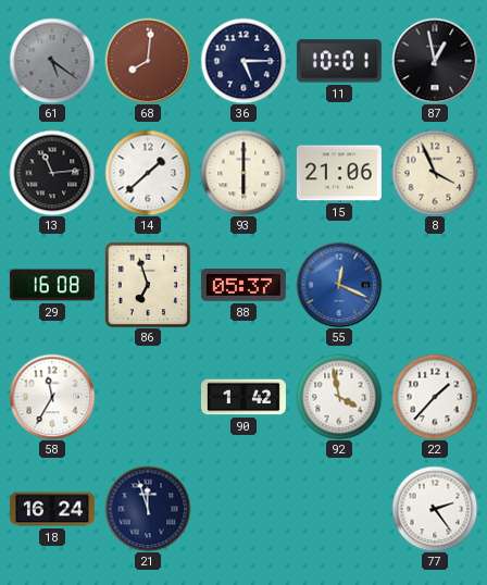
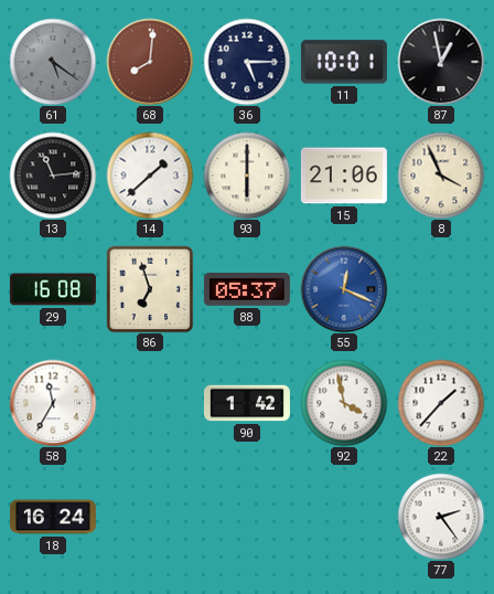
21: 11:57 -> none
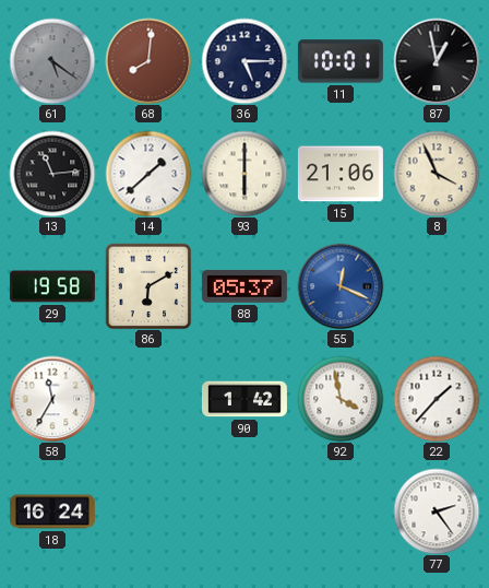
29: 16:08 -> 19:58
86: 6:57 -> 6:10
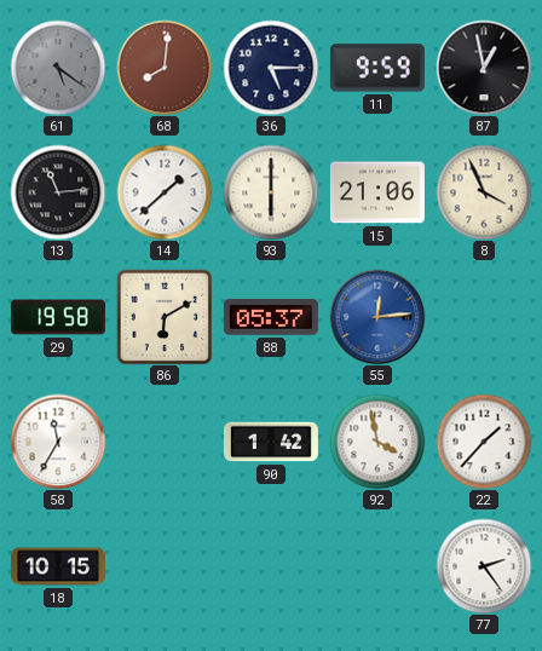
11: 10:01 -> 9:59
55: 12:19 -> 12:14
18: 16:24 -> 10:15
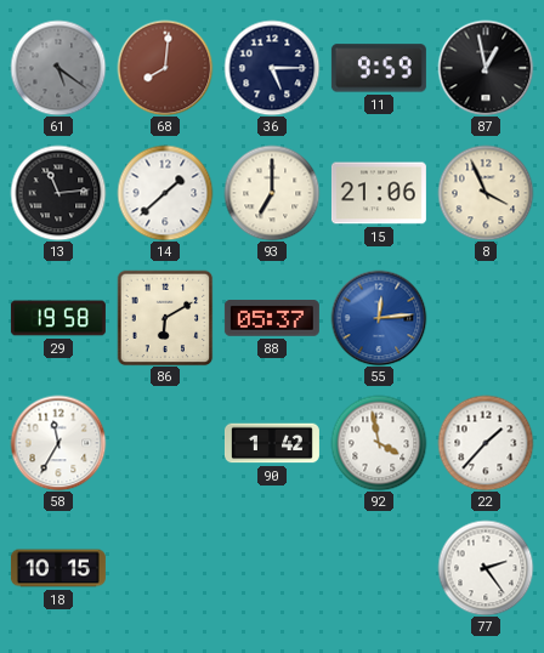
93: 6:00 -> 7:00
